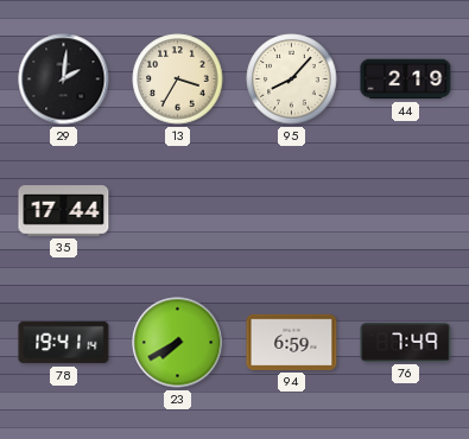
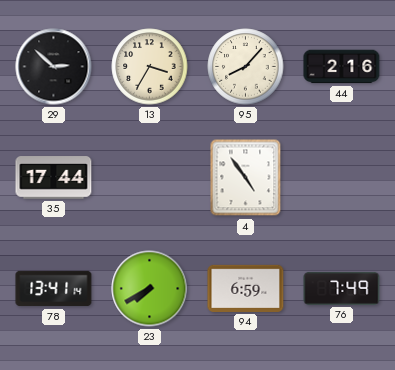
29: 2:01 -> 2:52
44: 2:19 -> 2:16
4: none -> 4:54
78: 19:41 -> 13:41
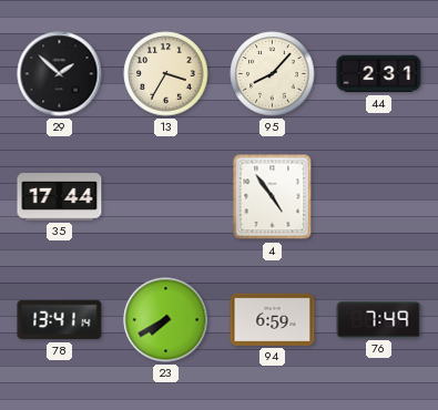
29: 2:52 -> 1:52
44: 2:16 -> 2:31
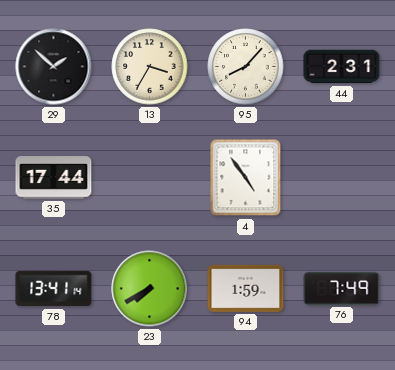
94: 6:59 -> 1:59
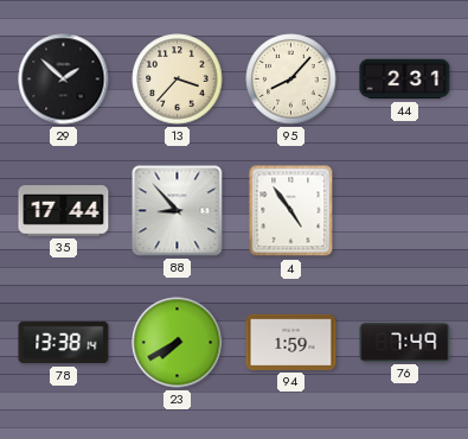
13: 3:35 -> 3:37
88: none -> 8:53
78: 13:41 -> 13:38
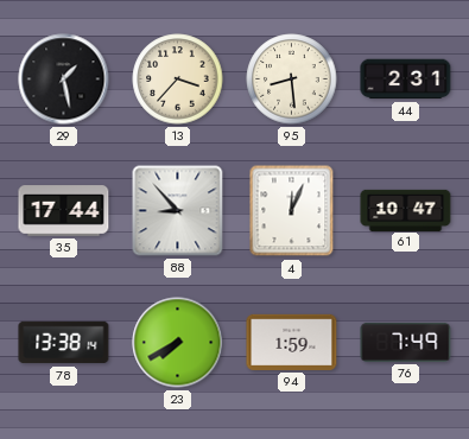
29: 1:52 -> 1:28
95: 8:07 -> 8:29
4: 4:54 -> 12:04
61: none -> 10:47
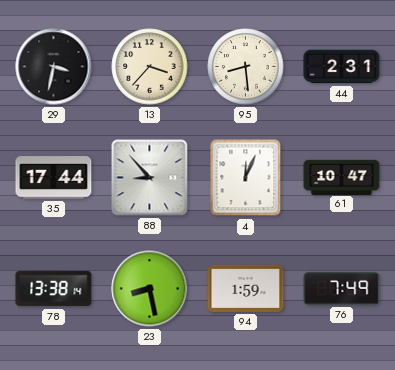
29: 1:28 -> 3:32
23: 7:40 -> 8:28
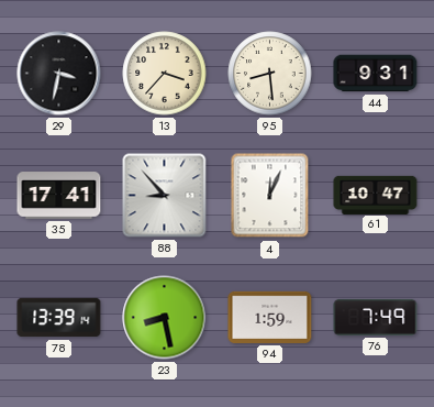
44: 2:31 -> 9:31
35: 17:44 -> 17:41
78: 13:38 -> 13:39
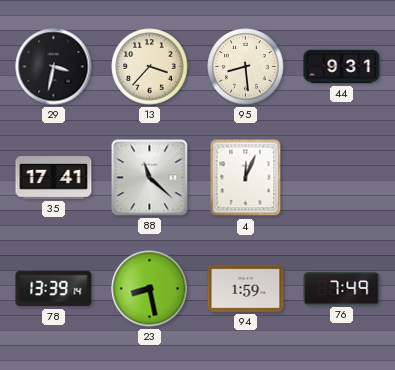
88: 8:53 -> 11:22
61: 10:47 -> none
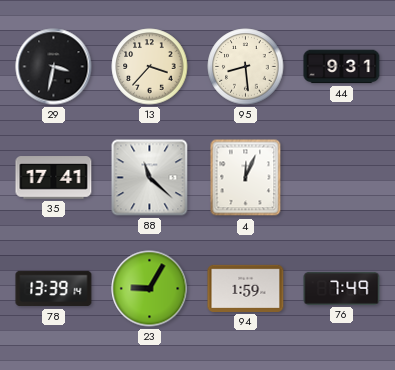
23: 8:28 -> 9:05
